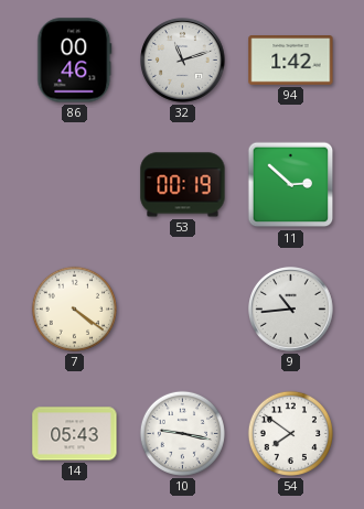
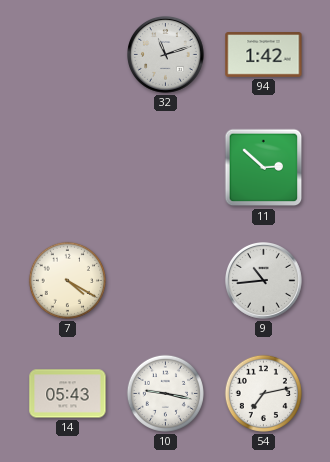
86: 00:46 -> none
53: 00:19 -> none
7: 4:21 -> 4:20
54: 7:51 -> 7:13
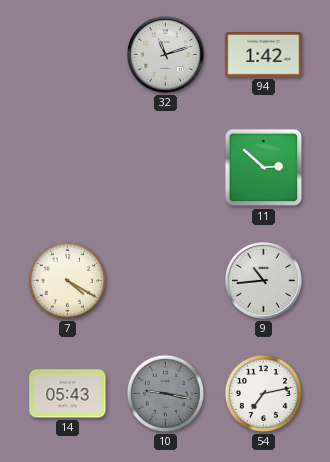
10 dial: white -> grey
